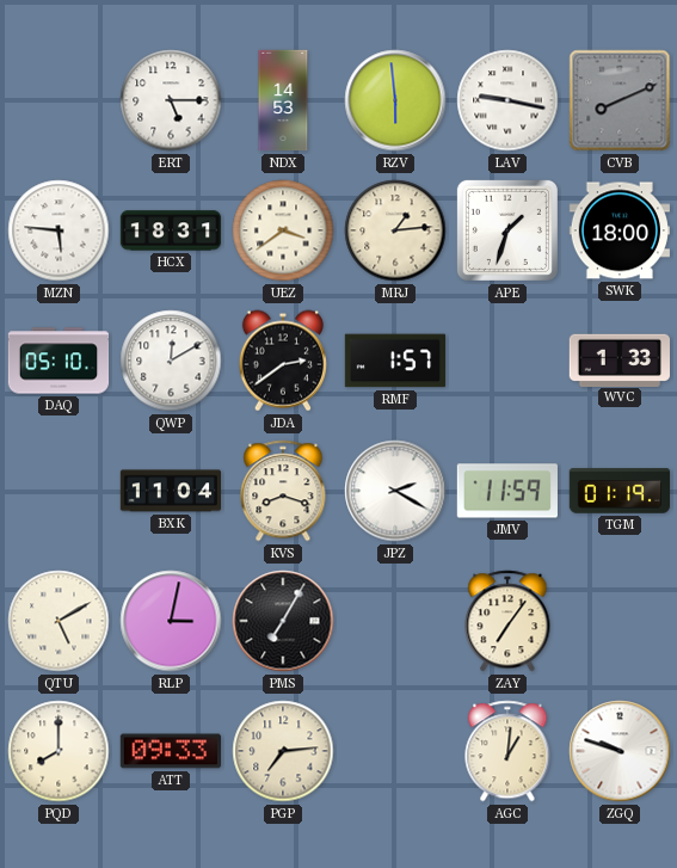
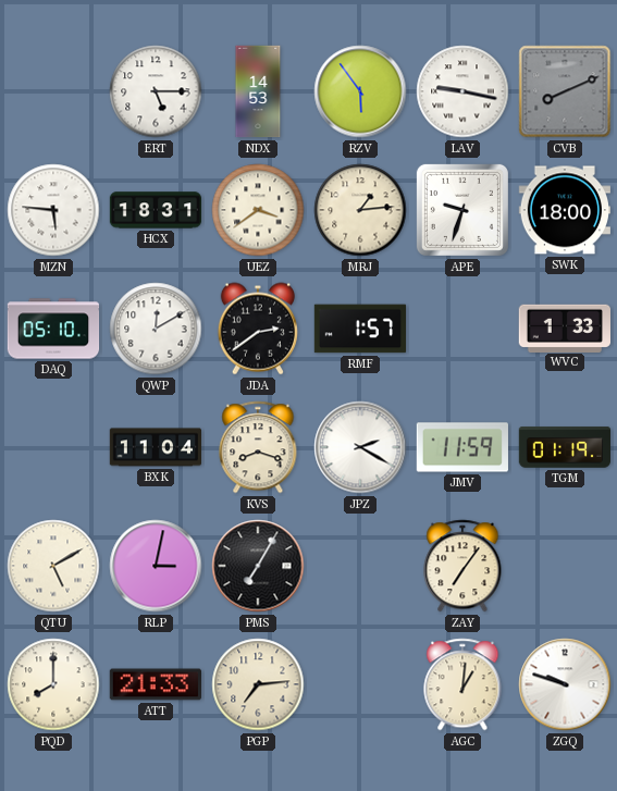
RZV: 5:59 -> 5:54
APE: 1:33 -> 9:33
ATT: 09:33 -> 21:33
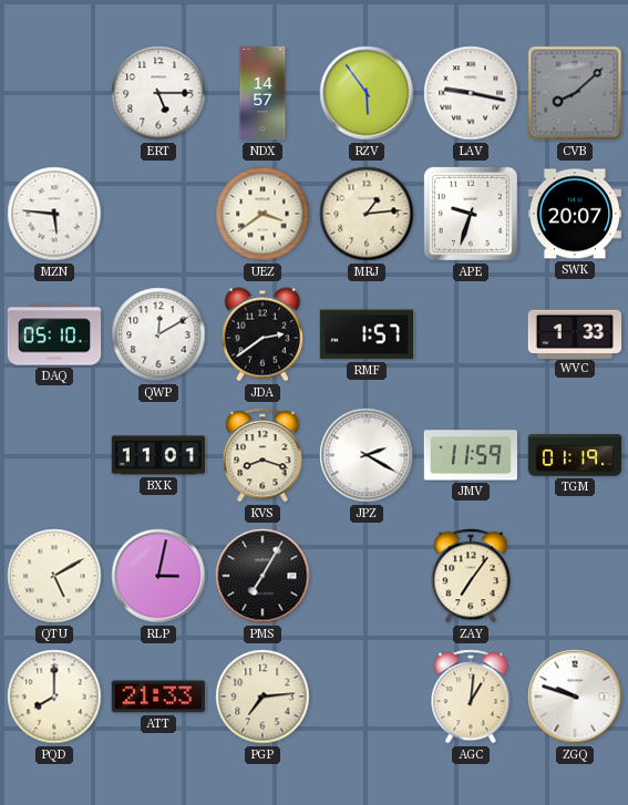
NDX: 14:53 -> 14:57
CVB: 8:11 -> 8:08
HCX: 18:31 -> none
SWK: 18:00 -> 20:07
BXK: 11:04 -> 11:01
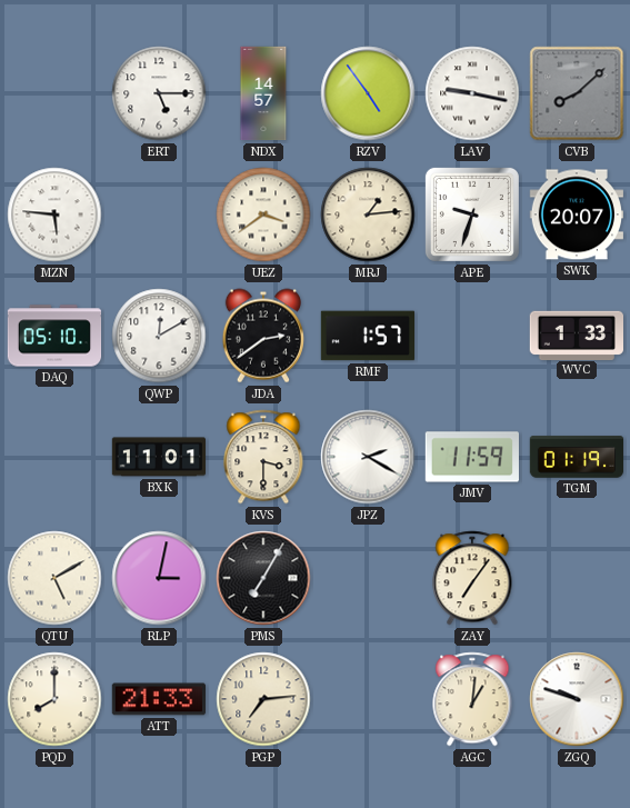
RZV: 5:54 -> 4:54
KVS: 8:18 -> 3:30
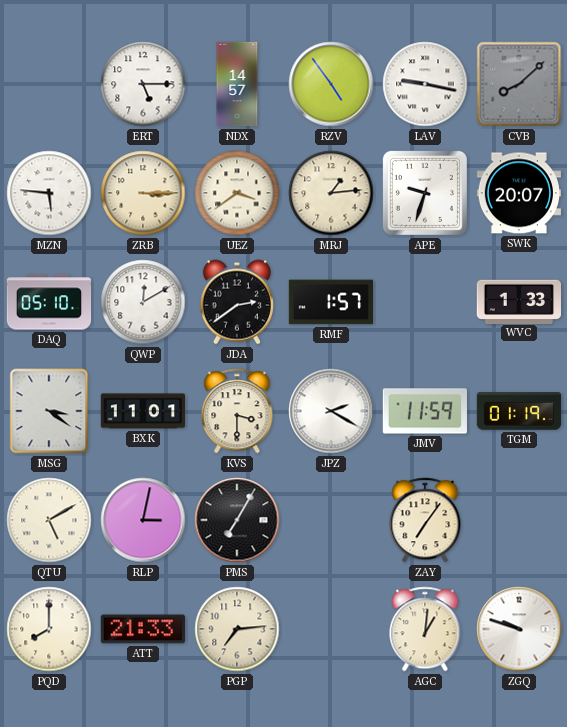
ZRB: none -> 3:15
MSG: none -> 3:21
